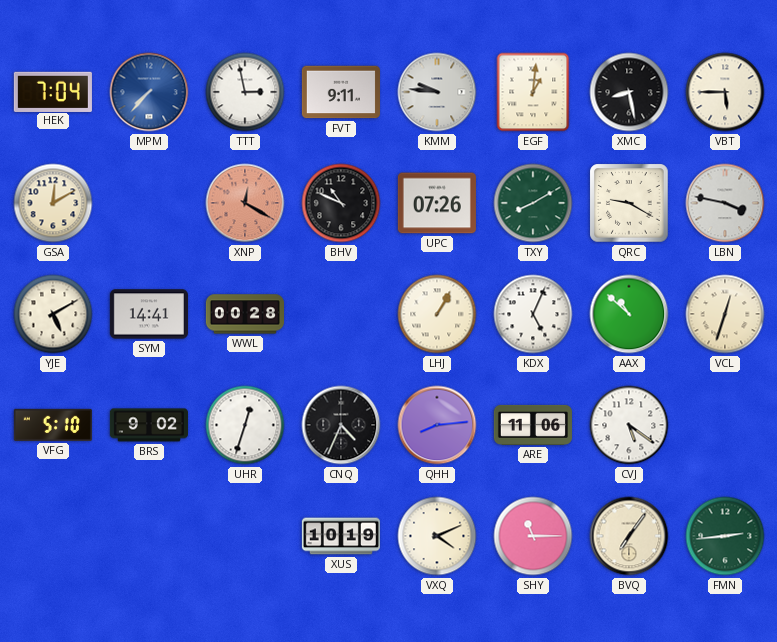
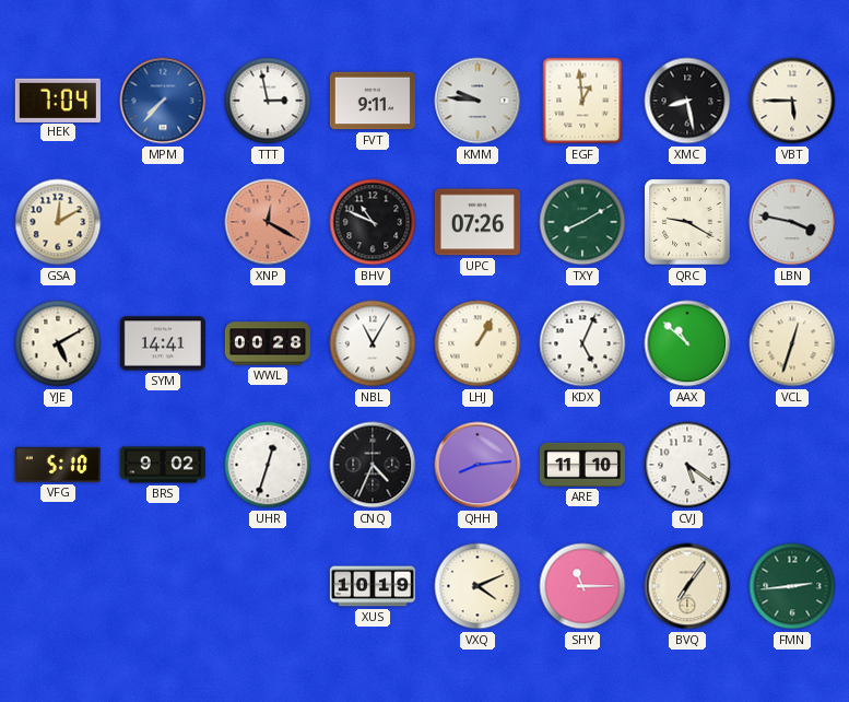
EGF: 1:01 -> 12:59
NBL: none -> 11:05
ARE: 11:06 -> 11:10
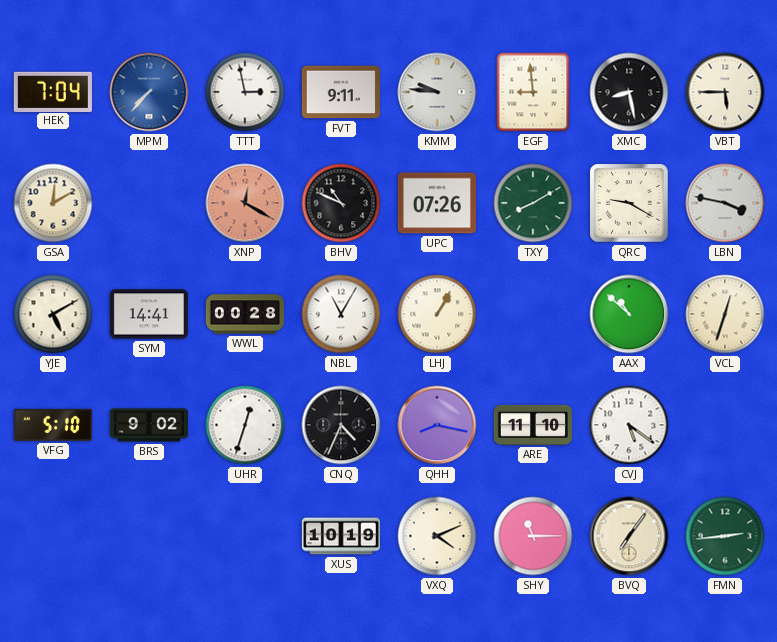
EGF: 12:59 -> 8:59
KDX: 5:04 -> none
QHH: 8:14 -> 8:17
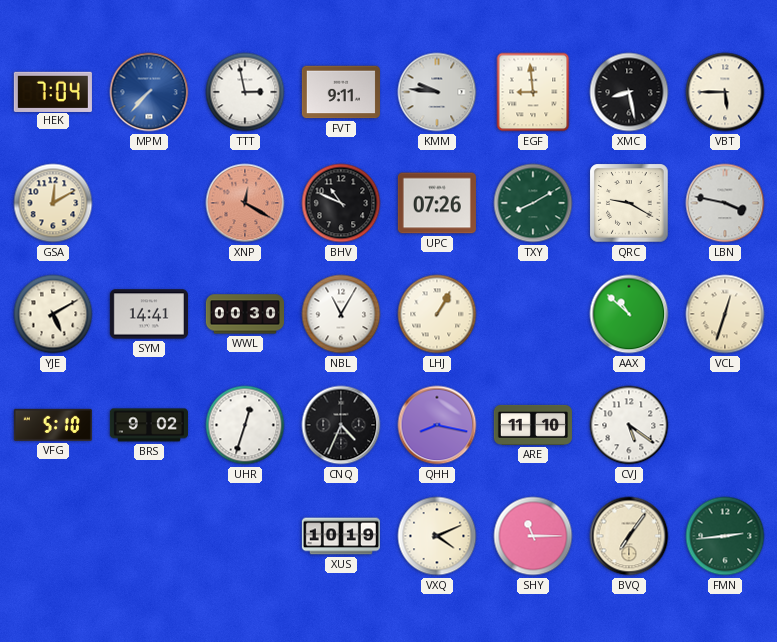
WWL: 00:28 -> 00:30
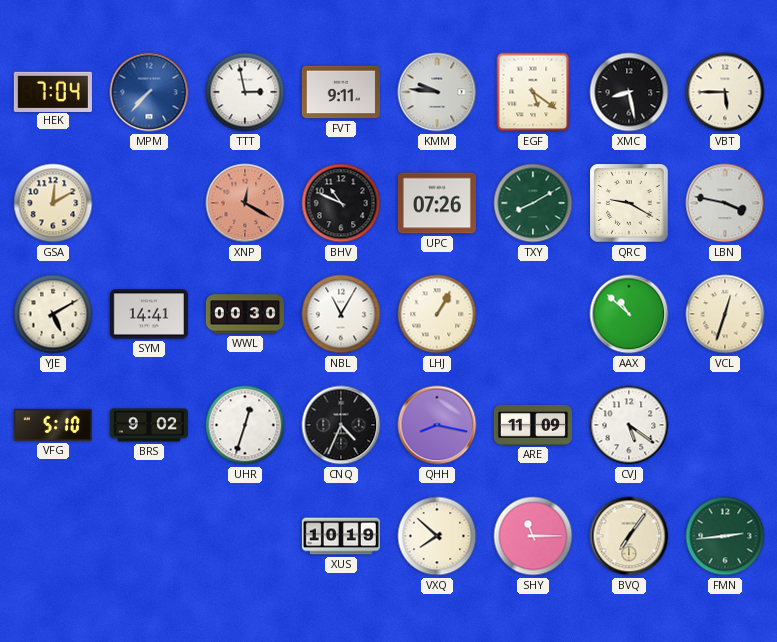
EGF: 8:59 -> 5:21
ARE: 11:10 -> 11:09
VXQ: 4:11 -> 7:52
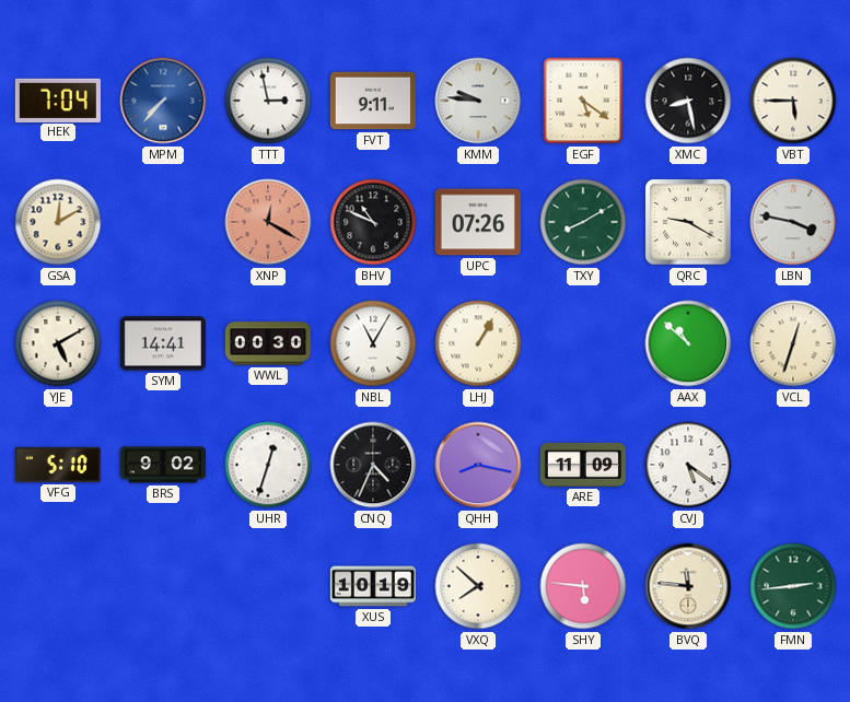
SHY: 11:15 -> 5:46
BVQ: 7:06 -> 11:46
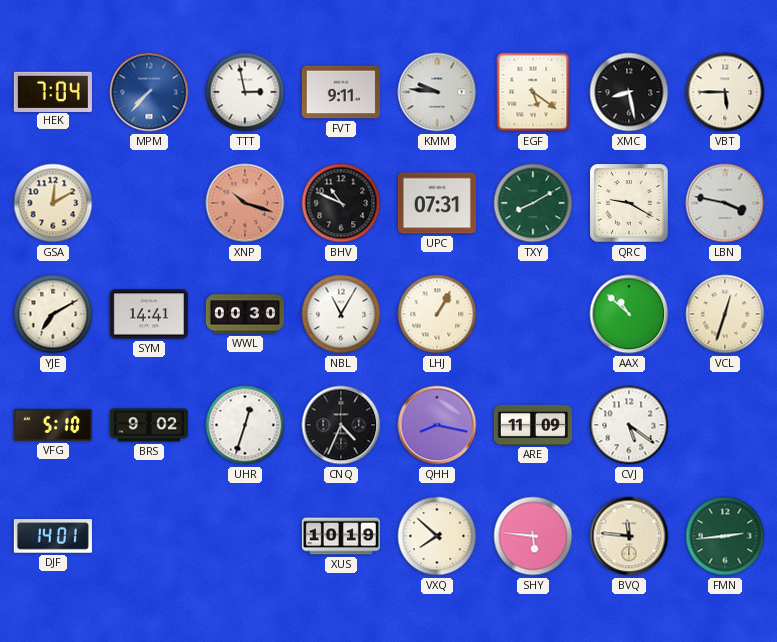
XNP: 12:20 -> 10:18
UPC: 07:26 -> 07:31
YJE: 5:10 -> 7:10
DJF: none -> 14:01
